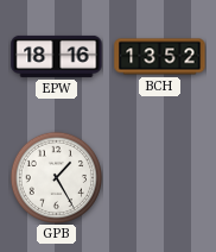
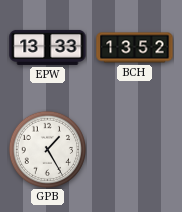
EPW: 18:16 -> 13:33
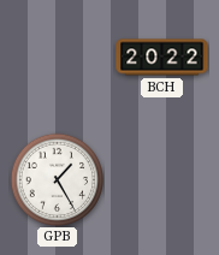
EPW: 13:33 -> none
BCH: 13:52 -> 20:22
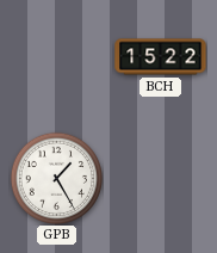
BCH: 20:22 -> 15:22
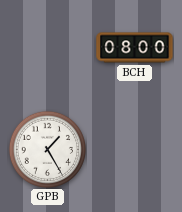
BCH: 15:22 -> 08:00
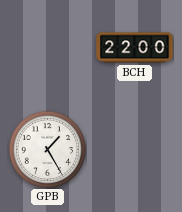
BCH: 08:00 -> 22:00
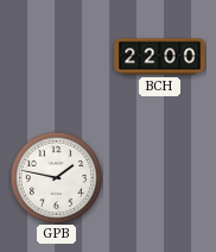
GPB: 1:25 -> 1:47
